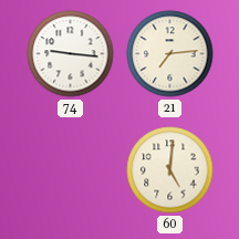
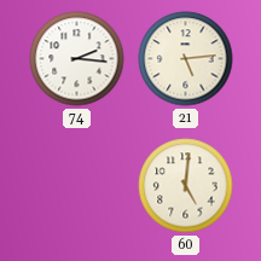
74: 9:16 -> 2:16
21: 7:14 -> 5:14
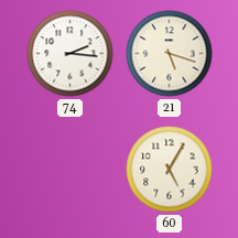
21: 5:14 -> 5:18
60: 5:01 -> 5:05
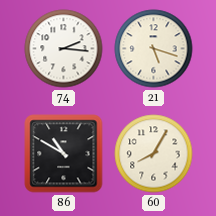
86: none -> 10:50
60: 5:05 -> 8:05
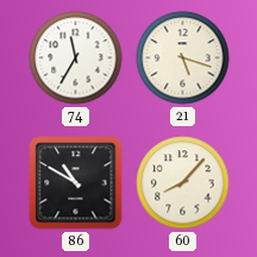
74: 2:16 -> 11:35
60: 8:05 -> 8:07
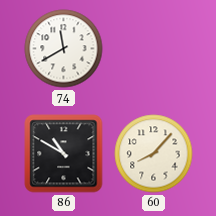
74: 11:35 -> 11:40
21: 5:18 -> none
